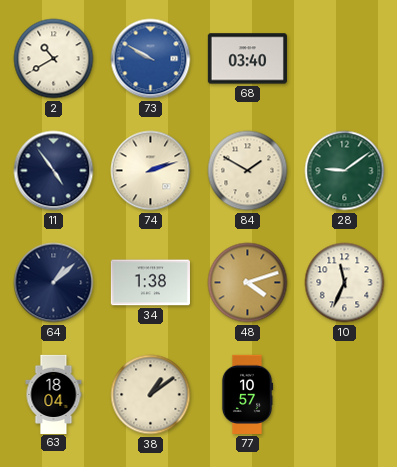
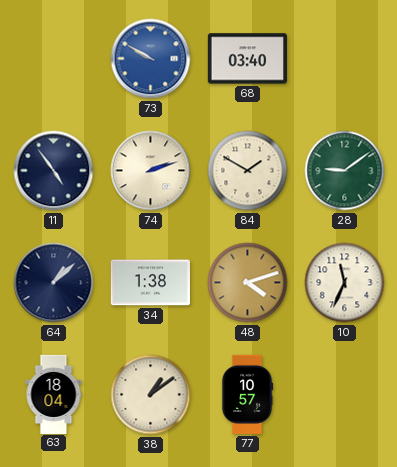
2: 10:40 -> none
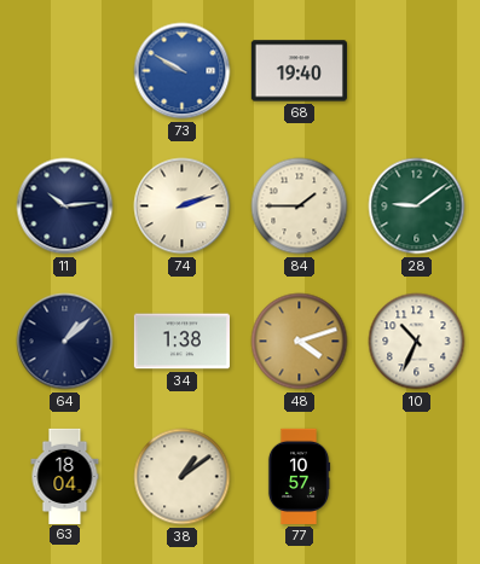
68: 03:40 -> 19:40
11: 4:54 -> 10:14
84: 1:50 -> 1:45
10: 11:34 -> 10:34
